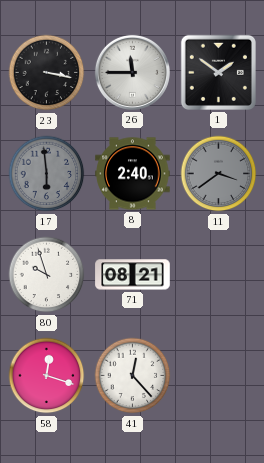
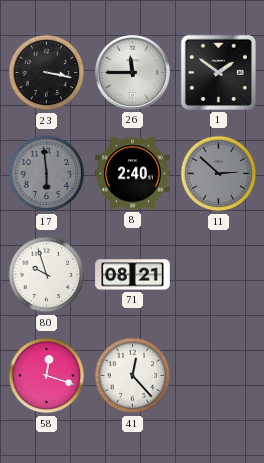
11: 3:39 -> 2:52
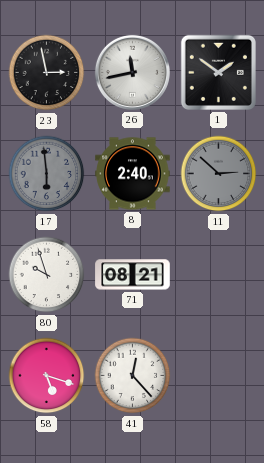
23: 3:17 -> 2:58
26: 11:45 -> 11:43
58: 12:18 -> 5:18
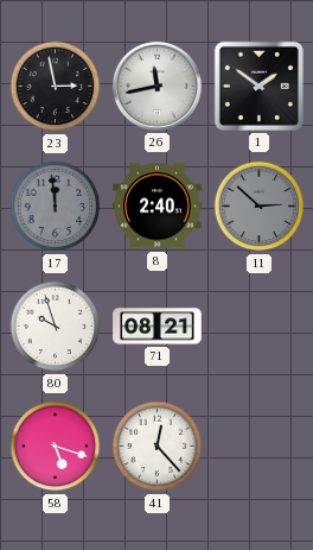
17: 5:59 -> 11:59
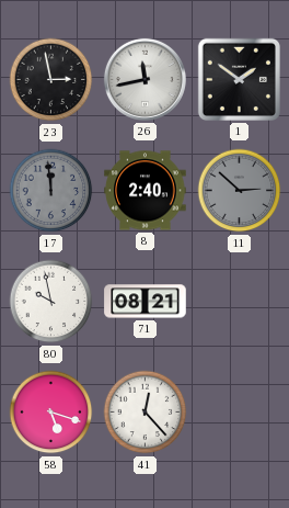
80: 9:57 -> 9:58
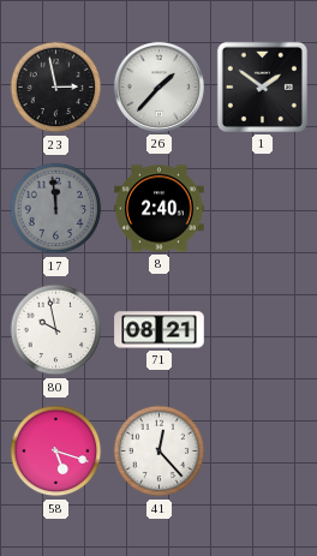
26: 11:43 -> 1:37
11: 2:52 -> none
